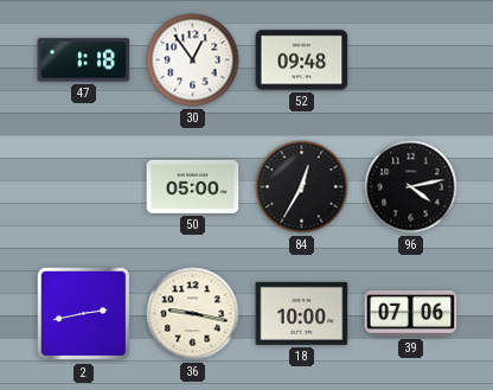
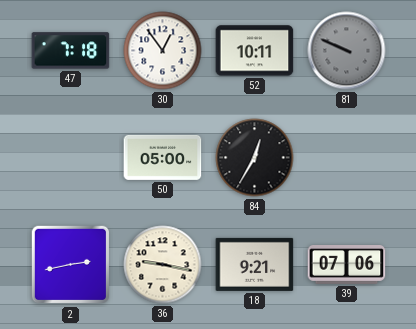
47: 1:18 -> 7:18
52: 09:48 -> 10:11
81: none -> 9:49
96: 4:13 -> none
18: 10:00 -> 9:21
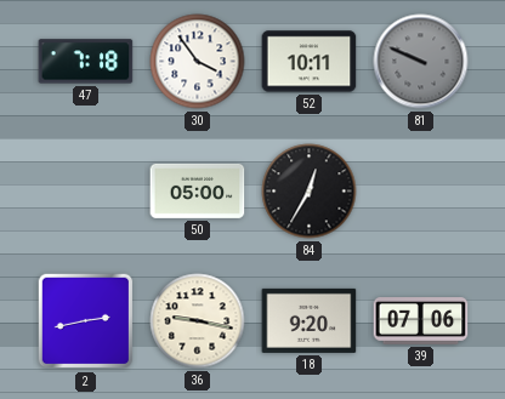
30: 12:54 -> 3:54
18: 9:21 -> 9:20
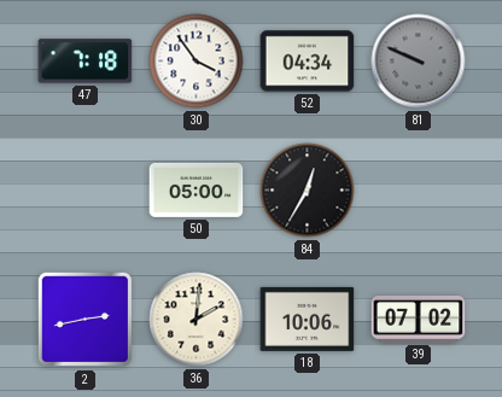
52: 10:11 -> 04:34
36: 9:17 -> 2:01
18: 9:20 -> 10:06
39: 07:06 -> 07:02
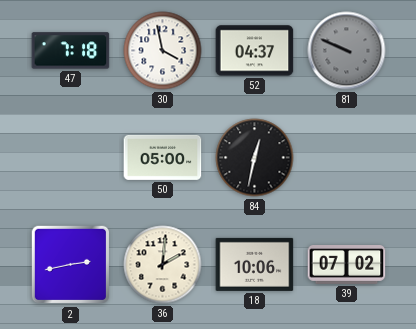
30: 3:54 -> 3:58
52: 04:34 -> 04:37
84: 12:35 -> 12:32
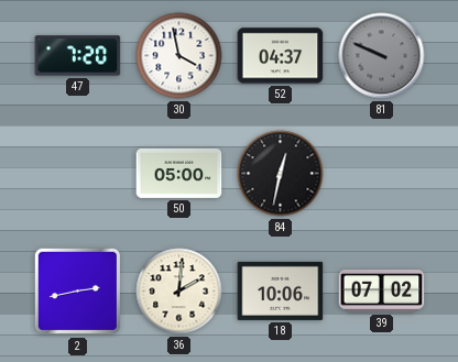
47: 7:18 -> 7:20
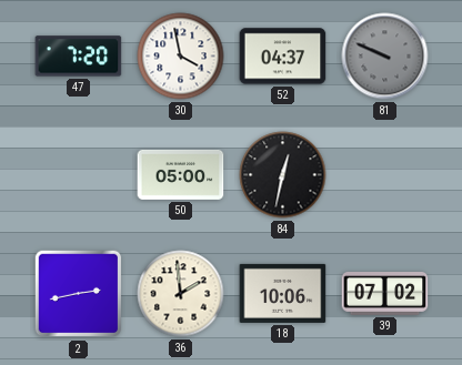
36: 2:01 -> 1:59
